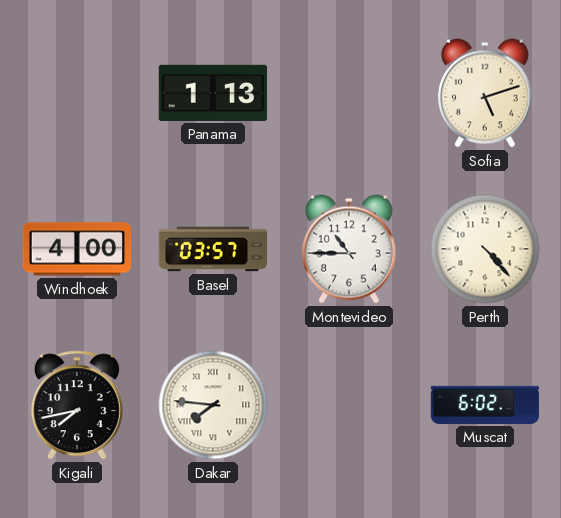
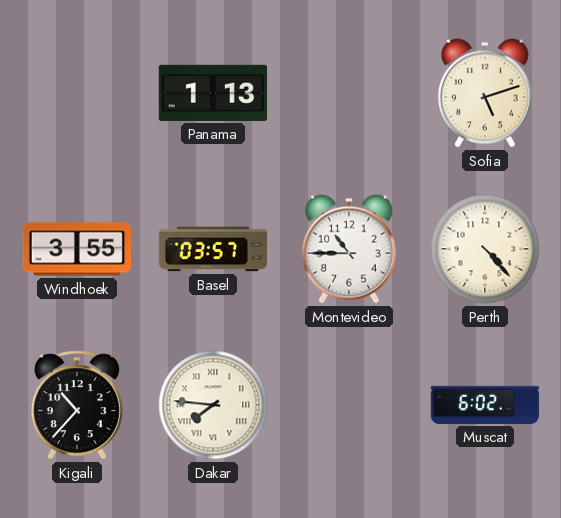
Windhoek: 4:00 -> 3:55
Kigali: 7:43 -> 10:37
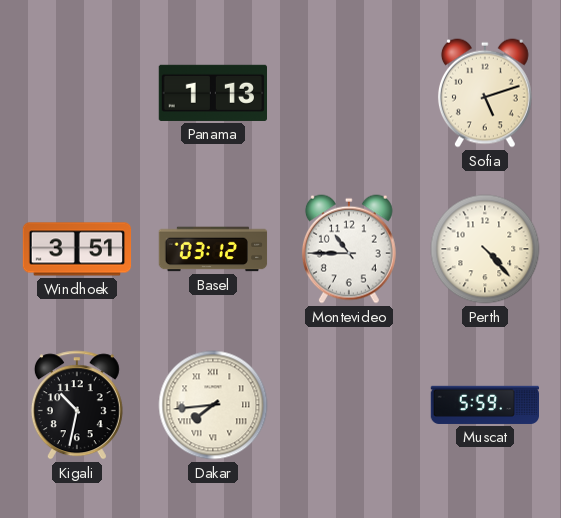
Windhoek: 3:55 -> 3:51
Basel: 03:57 -> 03:12
Kigali: 10:37 -> 10:32
Dakar: 7:46 -> 7:44
Muscat: 6:02 -> 5:59
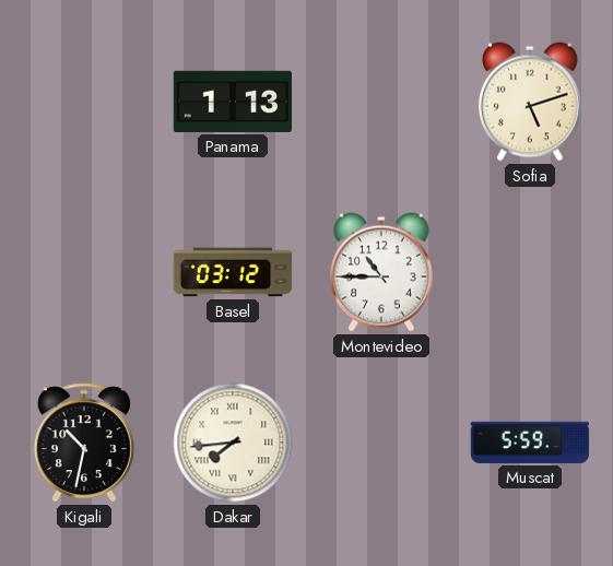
Windhoek: 3:51 -> none
Perth: 4:23 -> none
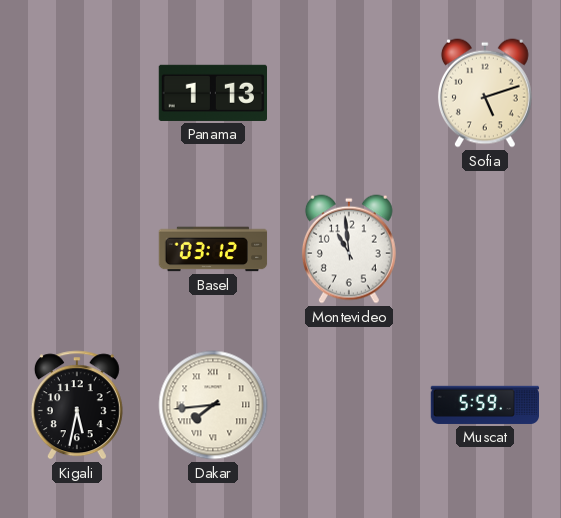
Montevideo: 10:45 -> 10:59
Kigali: 10:32 -> 5:32
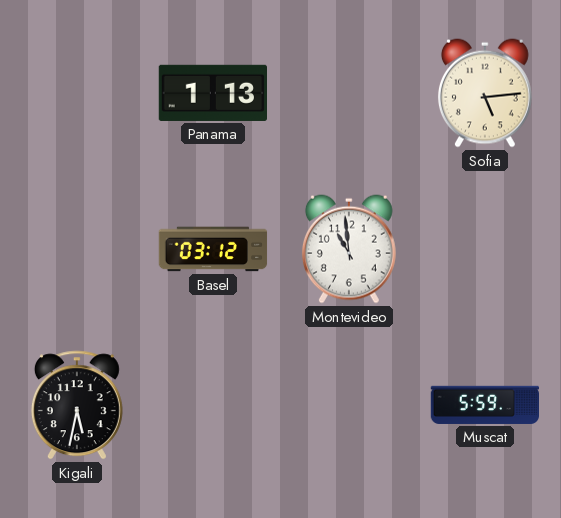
Sofia: 5:12 -> 5:14
Dakar: 7:44 -> none
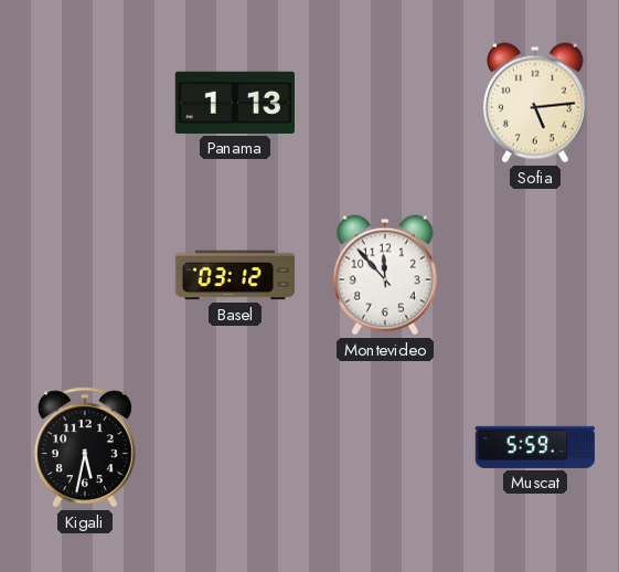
Montevideo: 10:59 -> 11:53
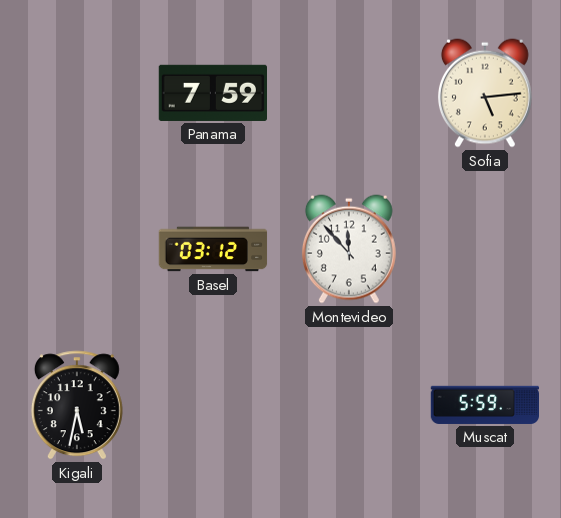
Panama: 1:13 -> 7:59
